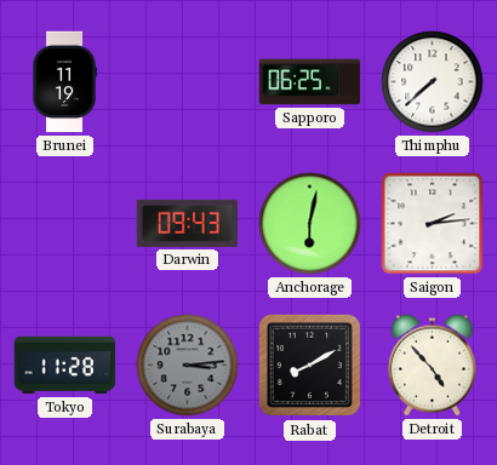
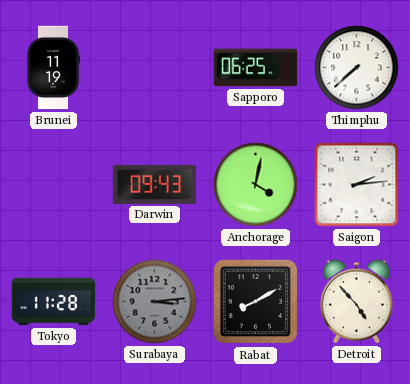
Anchorage: 6:02 -> 4:02
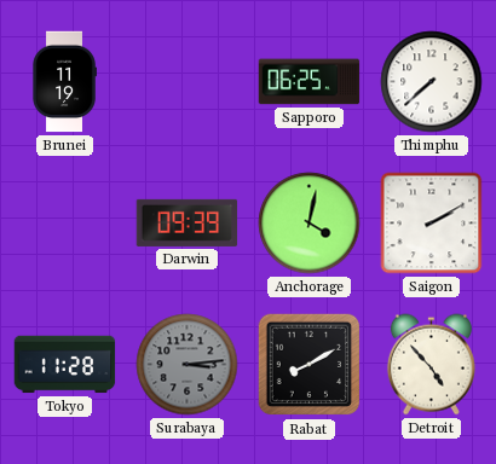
Darwin: 09:43 -> 09:39
Saigon: 2:14 -> 2:10
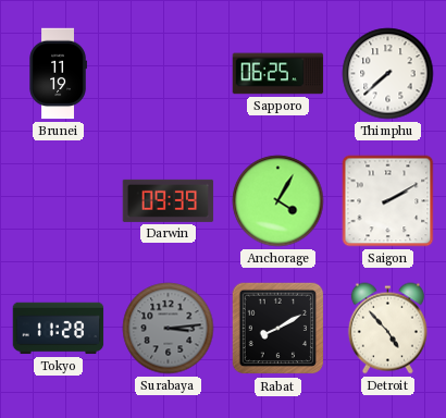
Anchorage: 4:02 -> 4:05
